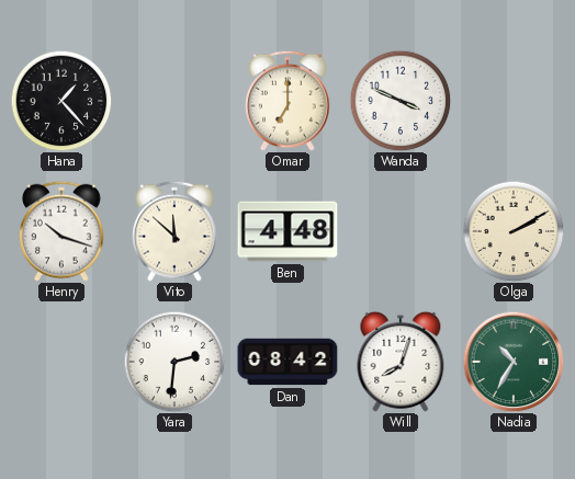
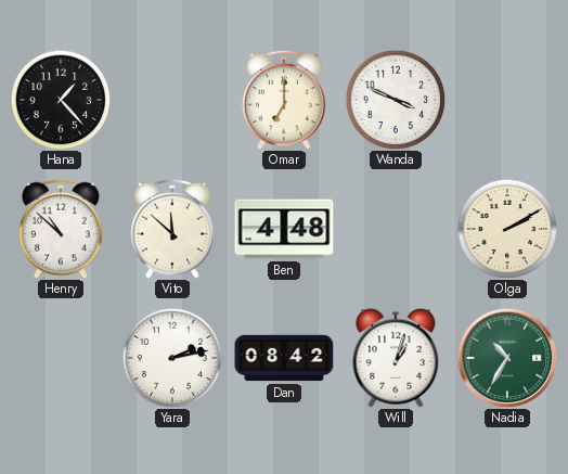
Henry: 10:18 -> 10:52
Yara: 2:31 -> 2:13
Will: 8:03 -> 1:03
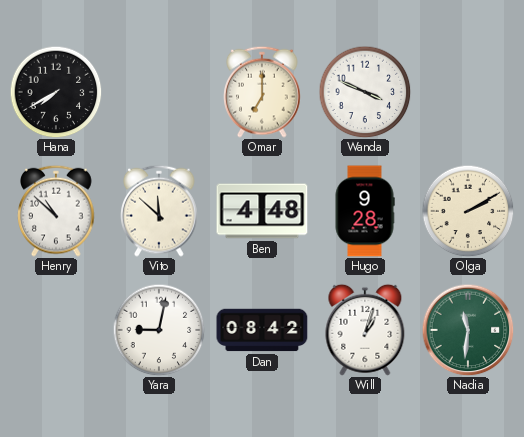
Hana: 1:23 -> 7:40
Hugo: none -> 9:28
Yara: 2:13 -> 9:02
Nadia: 10:35 -> 11:31
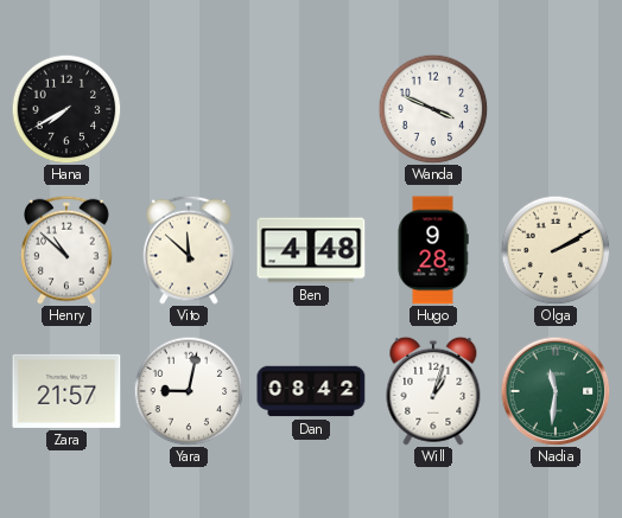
Omar: 7:00 -> none
Zara: none -> 21:57
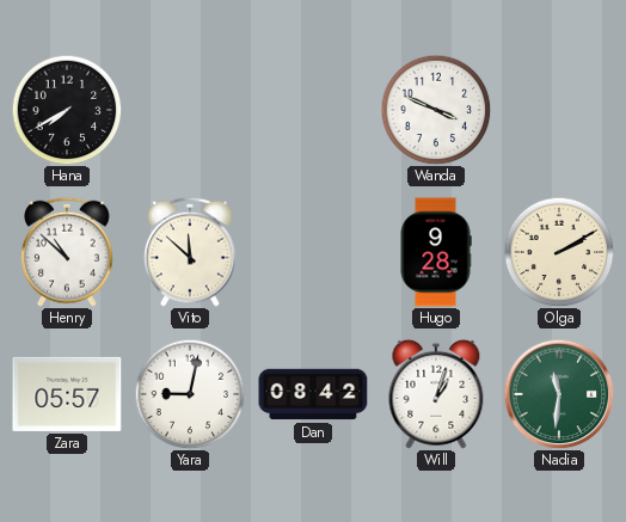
Ben: 4:48 -> none
Zara: 21:57 -> 05:57
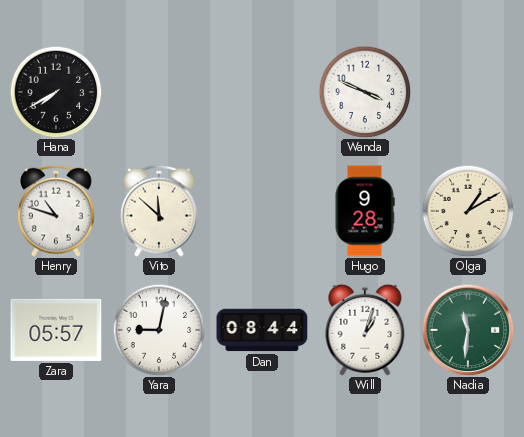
Henry: 10:52 -> 10:48
Olga: 2:10 -> 1:10
Dan: 08:42 -> 08:44
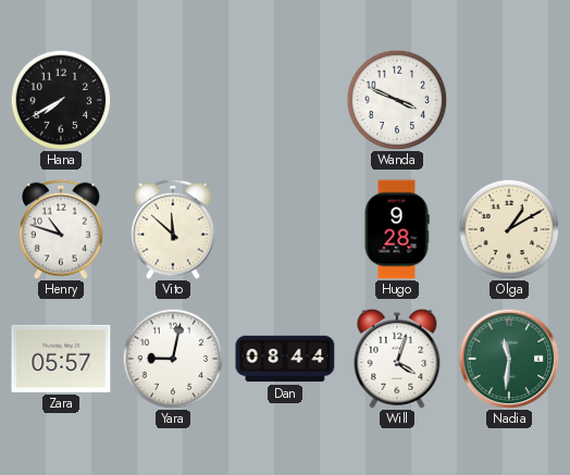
Will: 1:03 -> 4:03
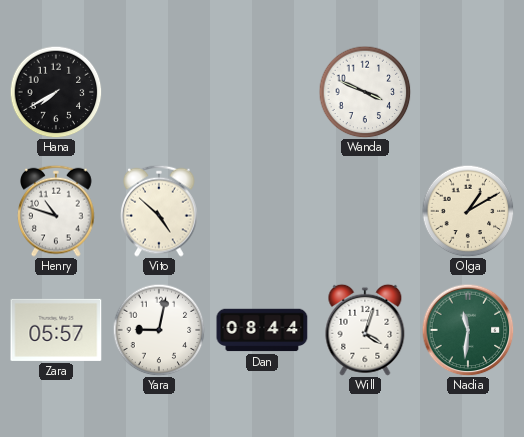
Vito: 11:52 -> 4:52
Hugo: 9:28 -> none
